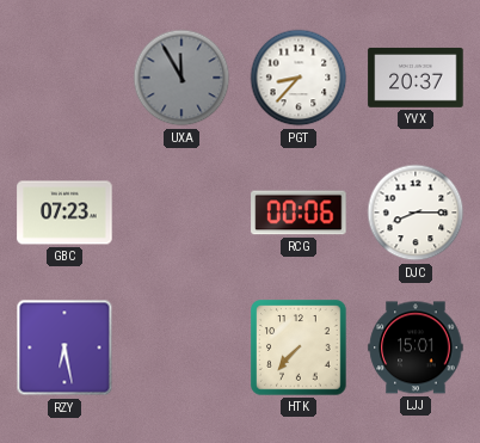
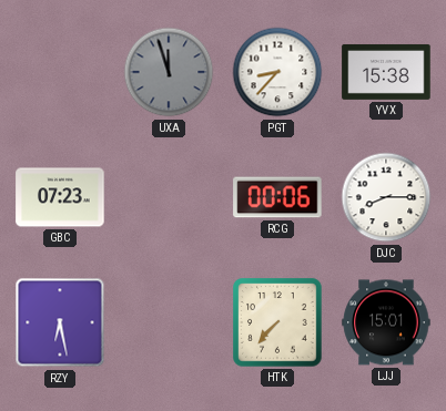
UXA: 11:55 -> 11:57
YVX: 20:37 -> 15:38
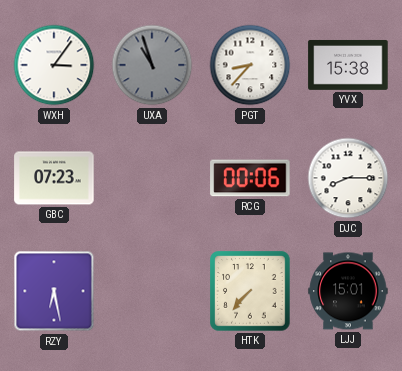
WXH: none -> 3:06
UXA: 11:57 -> 10:57
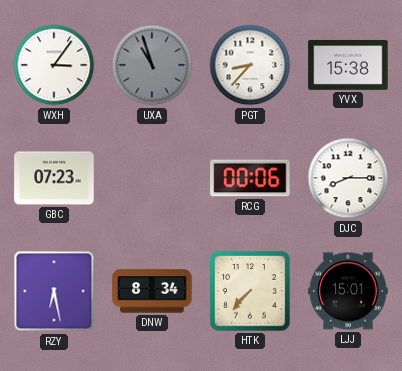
DNW: none -> 8:34
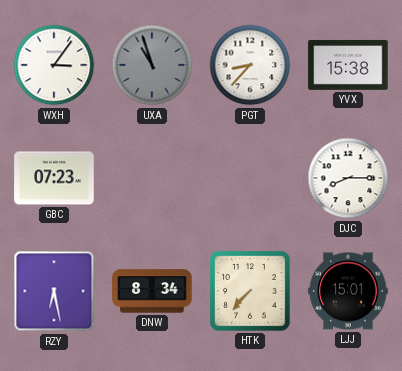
RCG: 00:06 -> none
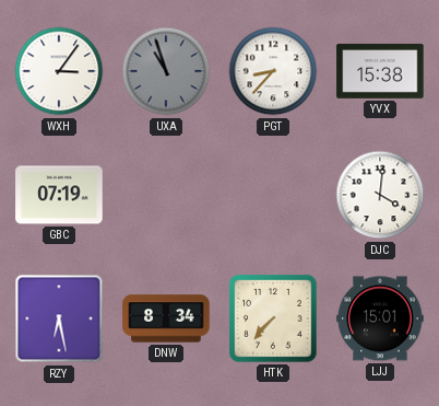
GBC: 07:23 -> 07:19
DJC: 8:15 -> 4:01
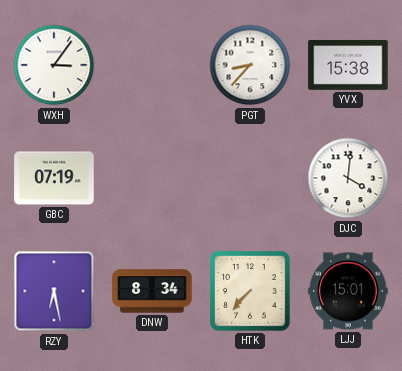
UXA: 10:57 -> none
